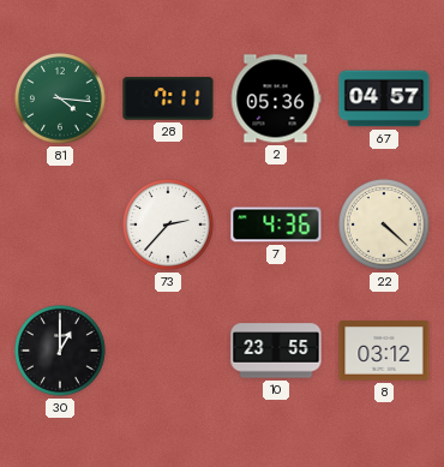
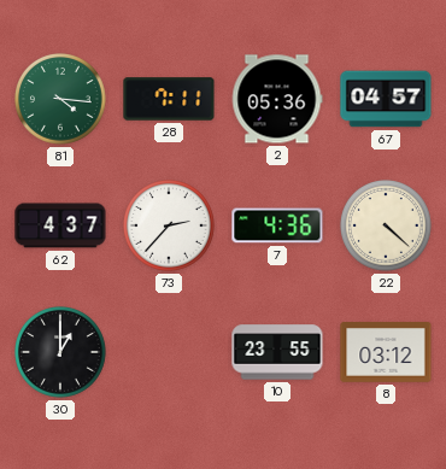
62: none -> 4:37
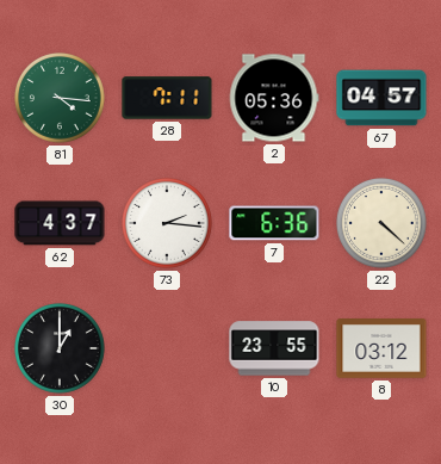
73: 2:37 -> 2:16
7: 4:36 -> 6:36
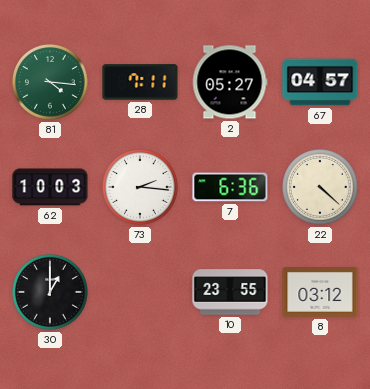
2: 05:36 -> 05:27
62: 4:37 -> 10:03
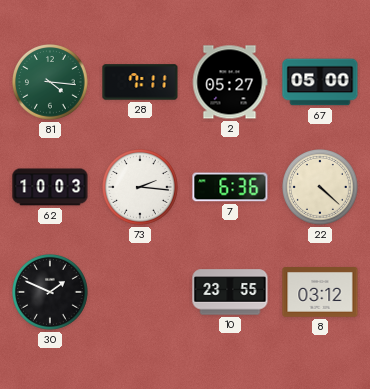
67: 04:57 -> 05:00
30: 1:00 -> 1:49
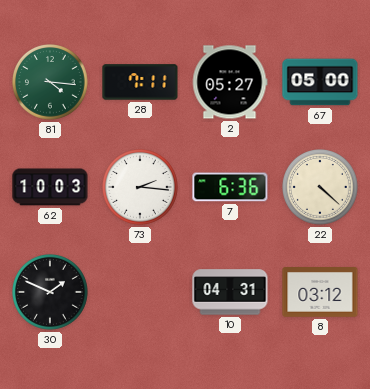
10: 23:55 -> 04:31
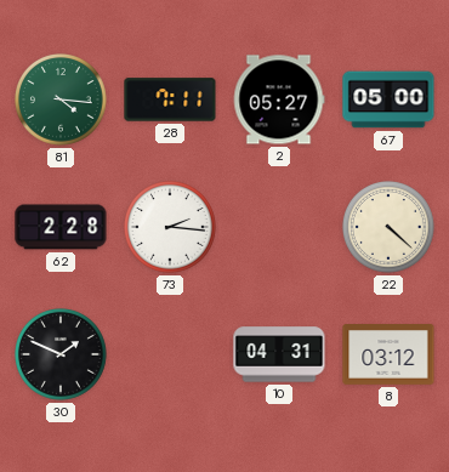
62: 10:03 -> 2:28
7: 6:36 -> none
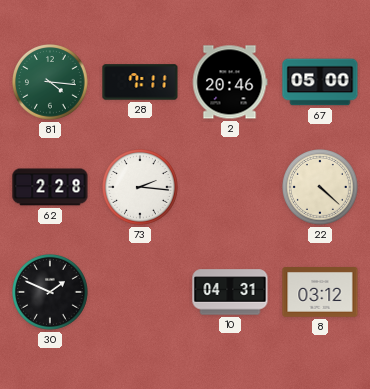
2: 05:27 -> 20:46
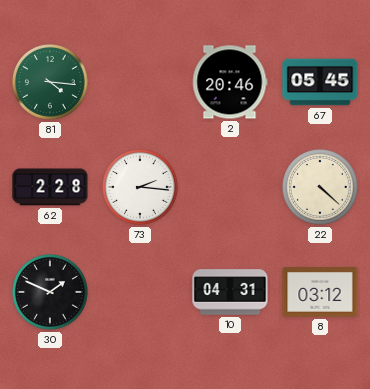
28: 7:11 -> none
67: 05:00 -> 05:45
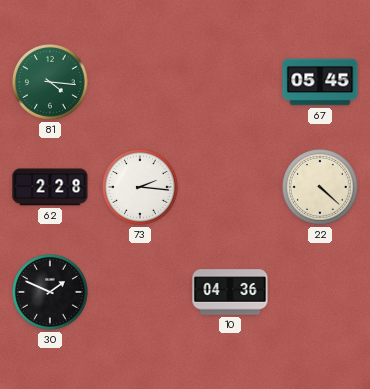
2: 20:46 -> none
10: 04:31 -> 04:36
8: 03:12 -> none
